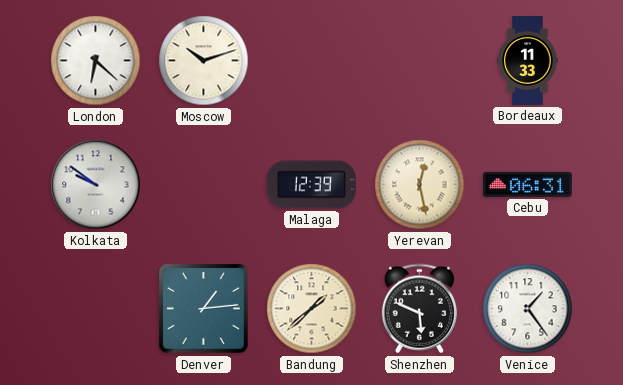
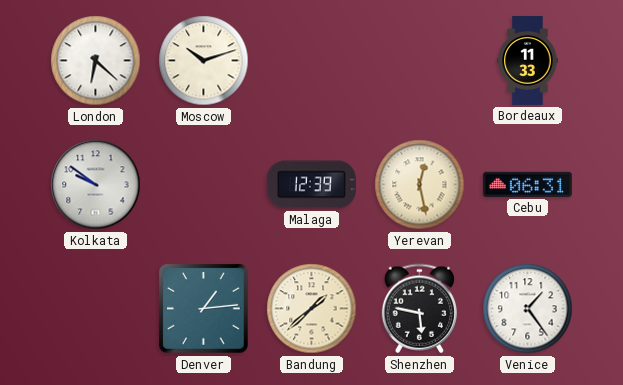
Shenzhen: 5:49 -> 5:47
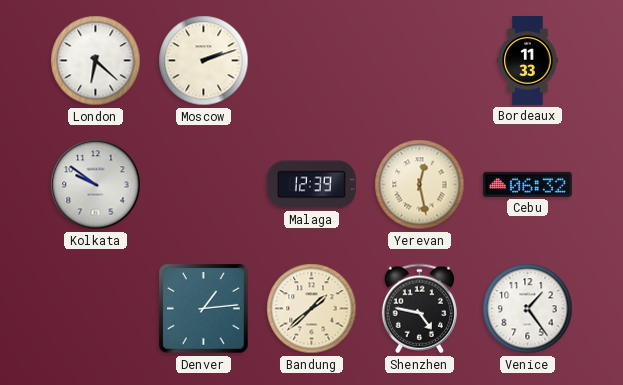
Moscow: 10:12 -> 2:12
Cebu: 06:31 -> 06:32
Shenzhen: 5:47 -> 4:47
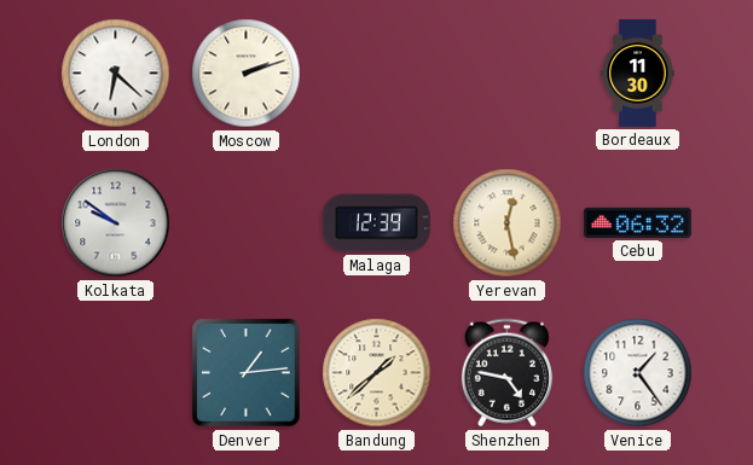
Bordeaux: 11:33 -> 11:30
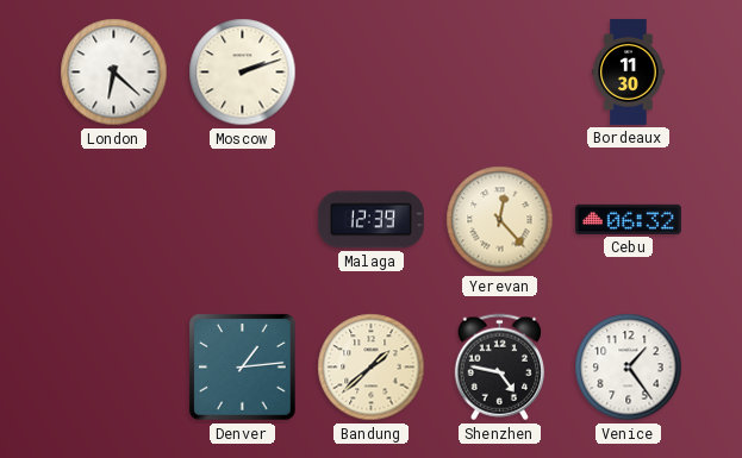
Kolkata: 9:51 -> none
Yerevan: 12:28 -> 12:23
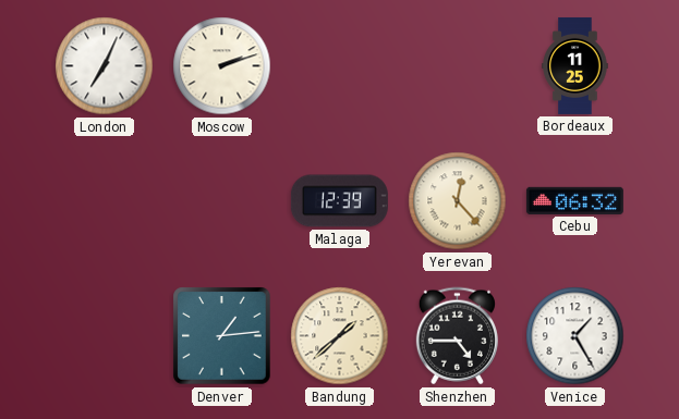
London: 6:22 -> 7:04
Bordeaux: 11:30 -> 11:25
Shenzhen: 4:47 -> 4:45
Venice: 1:24 -> 1:25
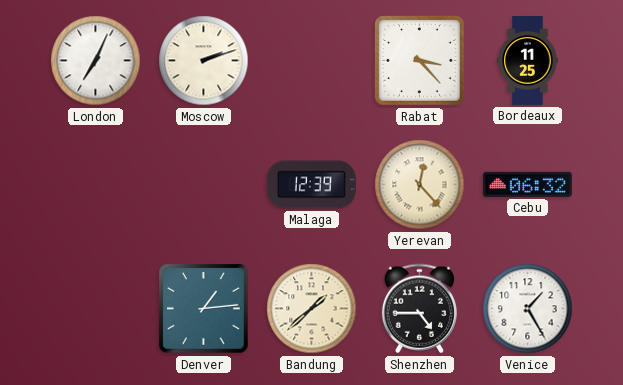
Rabat: none -> 3:23
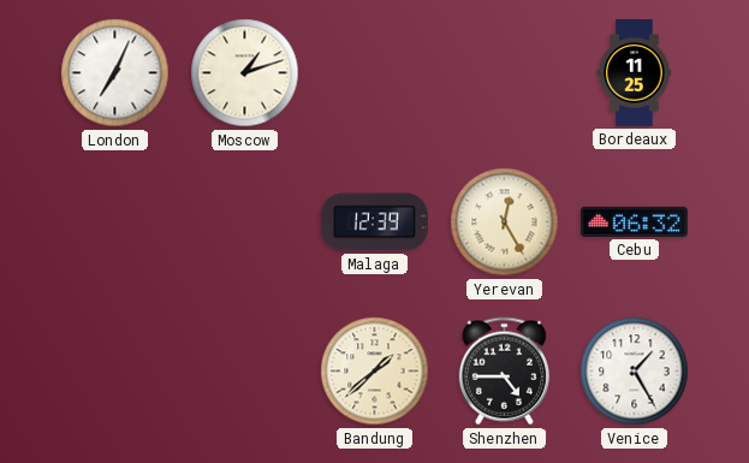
Moscow: 2:12 -> 1:12
Rabat: 3:23 -> none
Yerevan: 12:23 -> 12:25
Denver: 1:14 -> none
